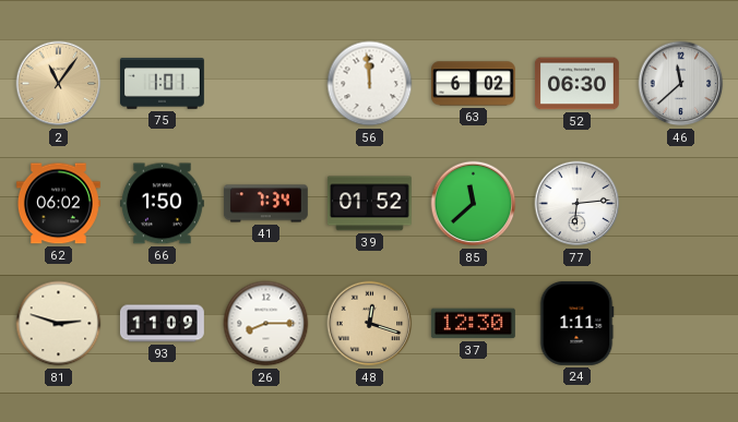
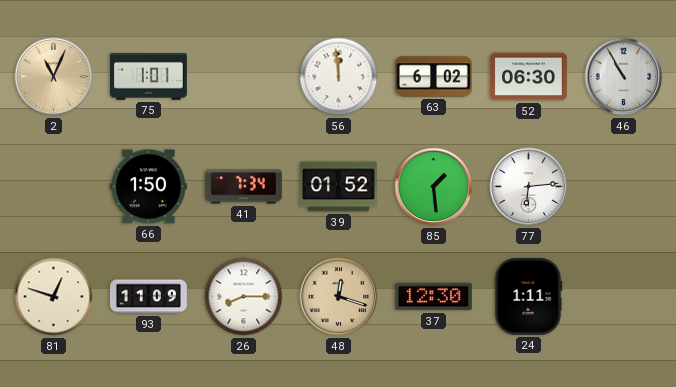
2: 11:06 -> 11:04
46: 11:38 -> 10:55
62: 06:02 -> none
85: 11:38 -> 1:29
81: 2:48 -> 12:48
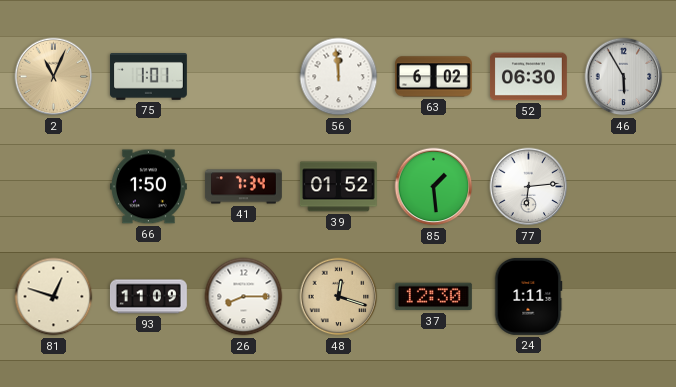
46: 10:55 -> 5:55
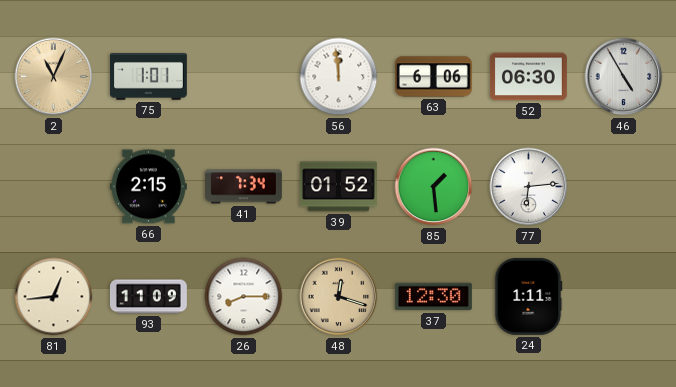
63: 6:02 -> 6:06
46: 5:55 -> 4:55
66: 1:50 -> 2:15
81: 12:48 -> 12:44
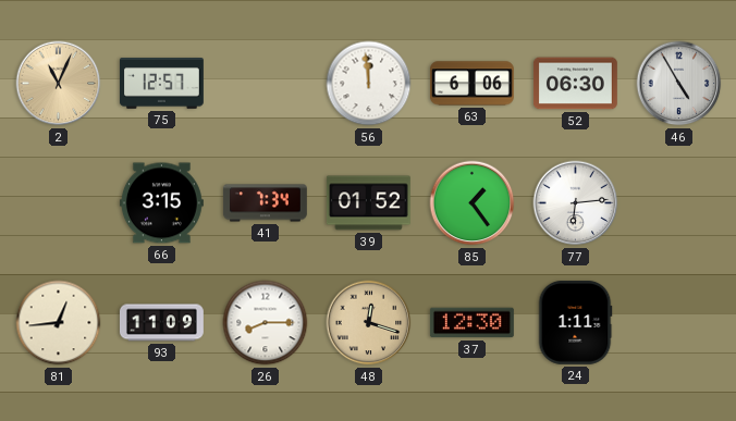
75: 1:01 -> 12:57
66: 2:15 -> 3:15
85: 1:29 -> 1:24
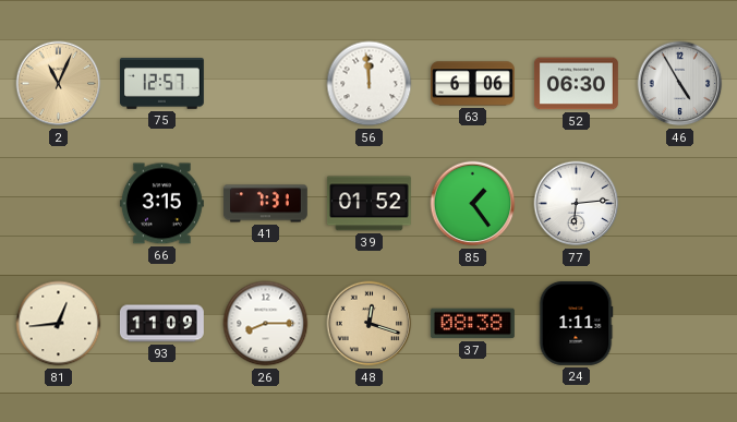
41: 7:34 -> 7:31
37: 12:30 -> 08:38
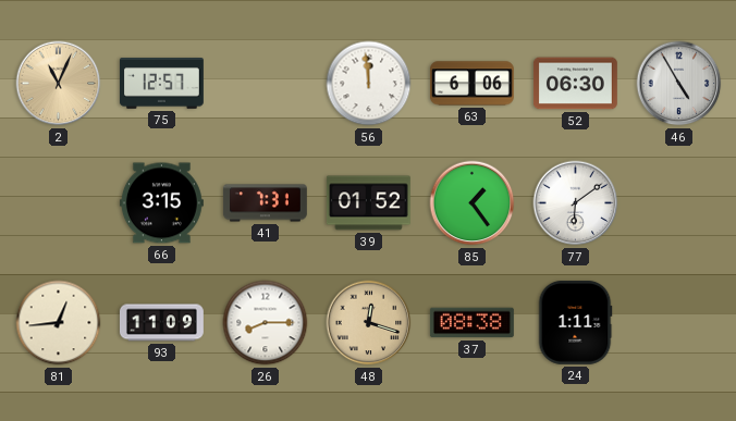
77: 6:14 -> 6:09
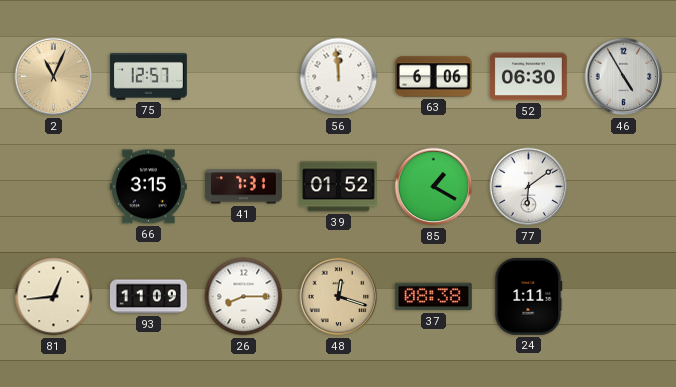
85: 1:24 -> 1:20
